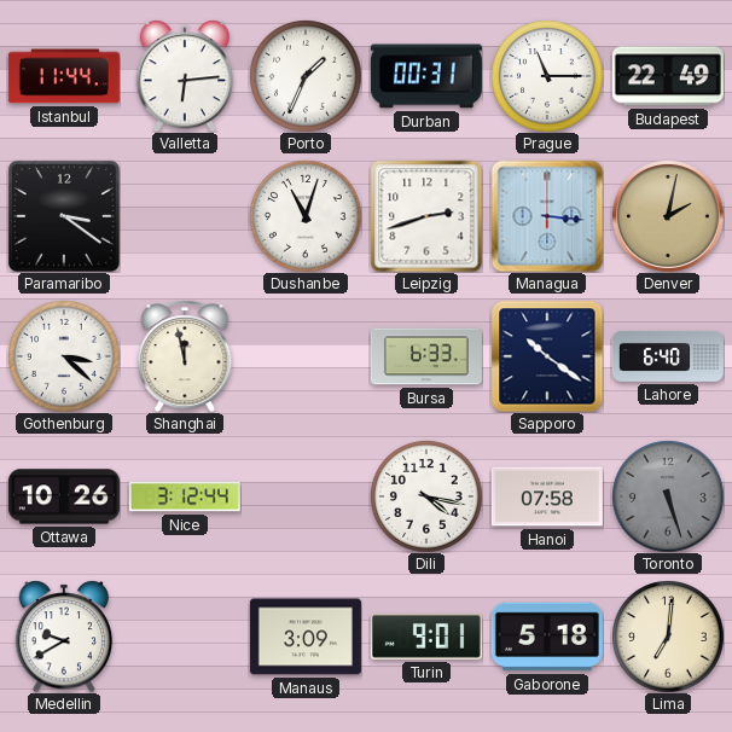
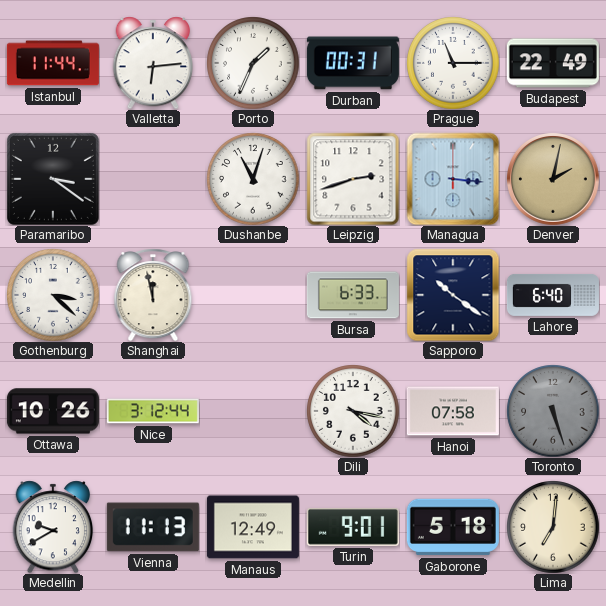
Vienna: none -> 11:13
Manaus: 3:09 -> 12:49
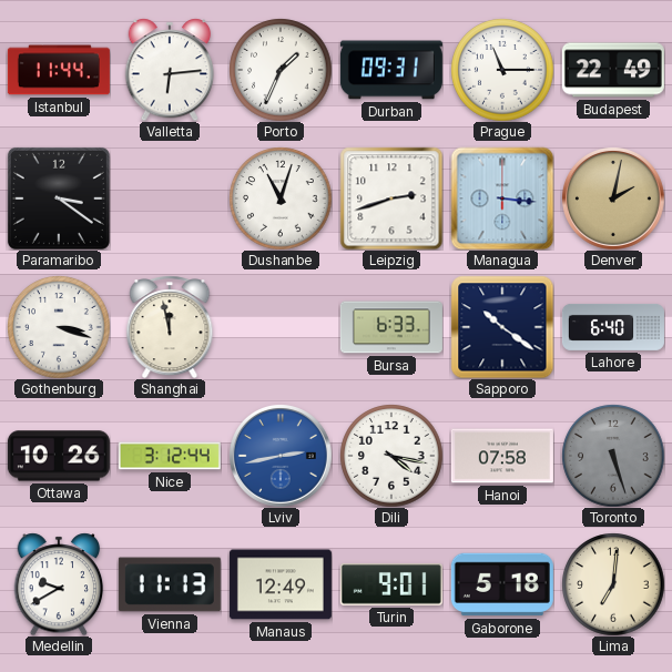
Durban: 00:31 -> 09:31
Gothenburg: 3:22 -> 3:18
Lviv: none -> 2:43
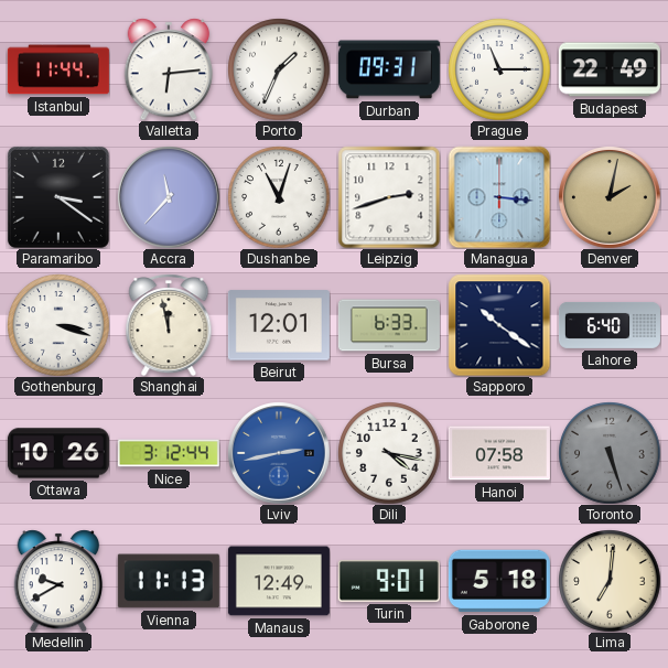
Accra: none -> 11:37
Beirut: none -> 12:01
